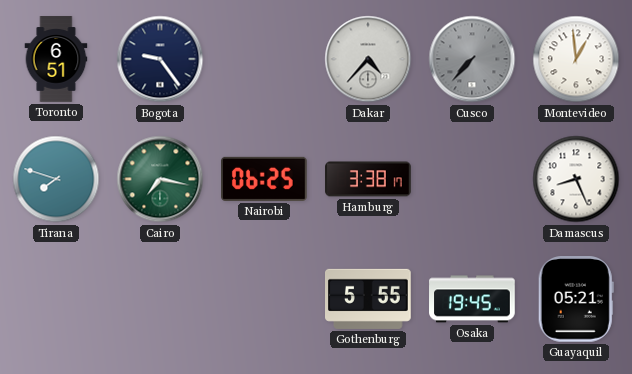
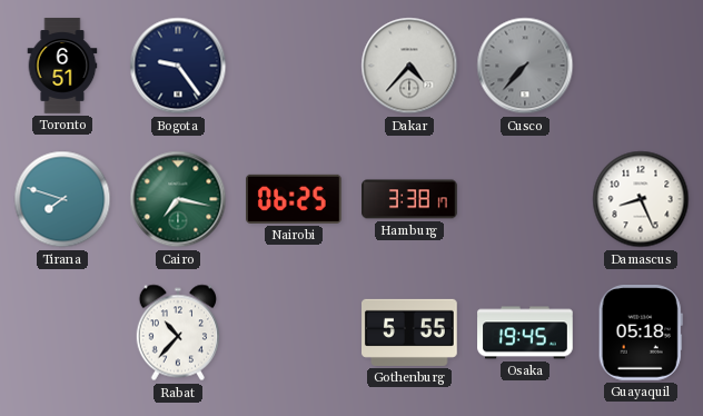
Montevideo: 12:59 -> none
Rabat: none -> 10:37
Guayaquil: 05:21 -> 05:18
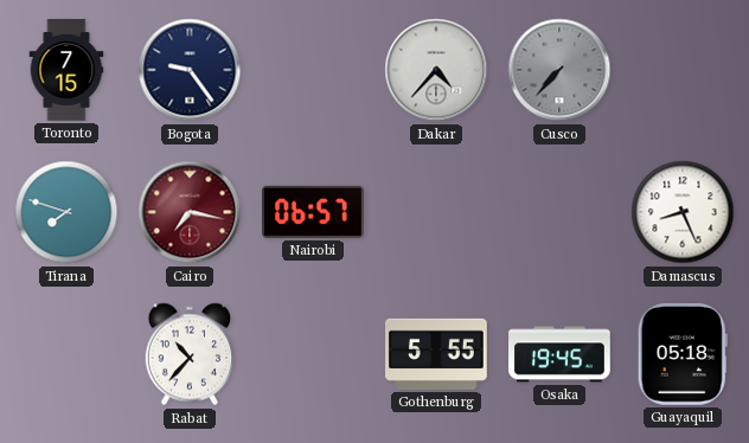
Toronto: 6:51 -> 7:15
Cairo dial: green -> burgundy
Nairobi: 06:25 -> 06:57
Hamburg: 3:38 -> none
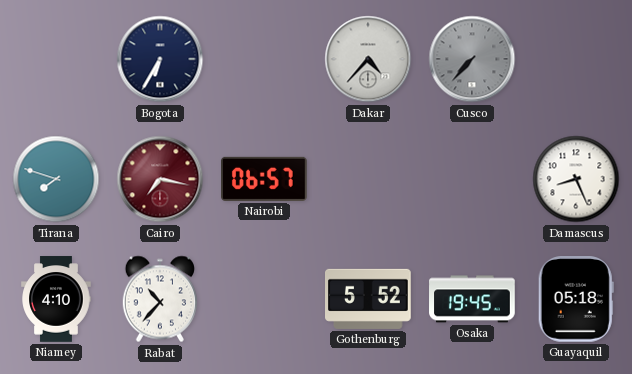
Toronto: 7:15 -> none
Bogota: 9:24 -> 6:35
Niamey: none -> 4:10
Gothenburg: 5:55 -> 5:52
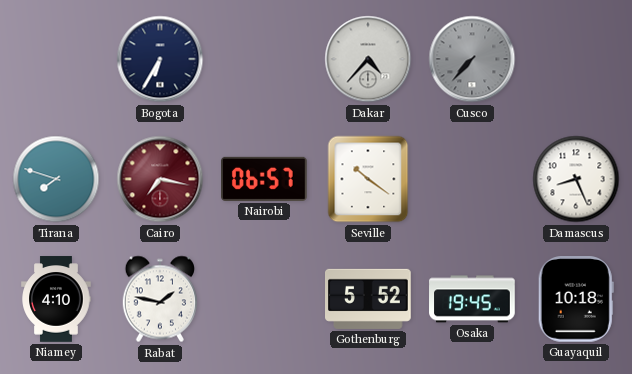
Seville: none -> 10:21
Rabat: 10:37 -> 1:47
Guayaquil: 05:18 -> 10:18
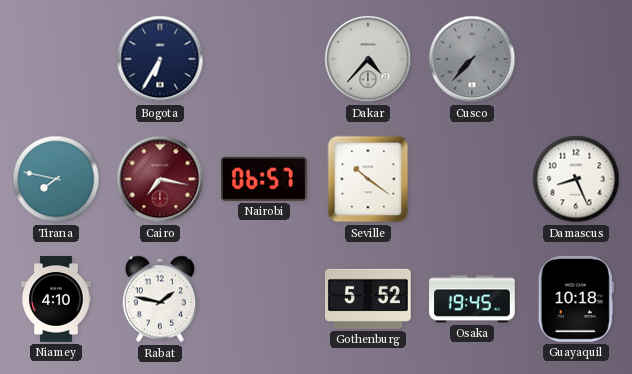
Tirana: 7:48 -> 7:47
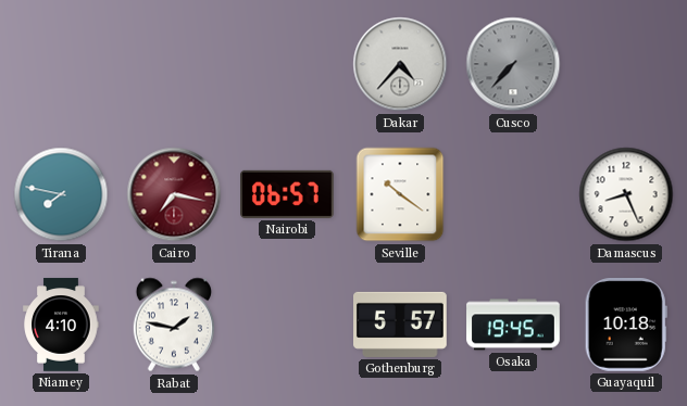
Bogota: 6:35 -> none
Gothenburg: 5:52 -> 5:57
